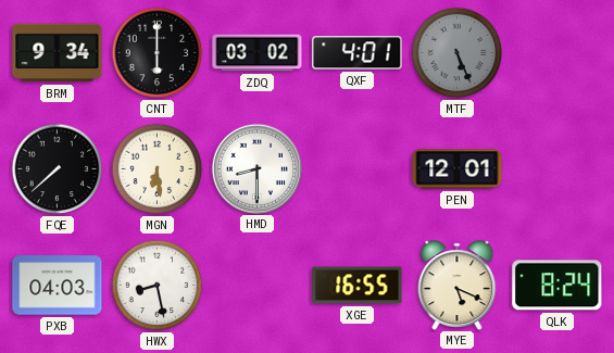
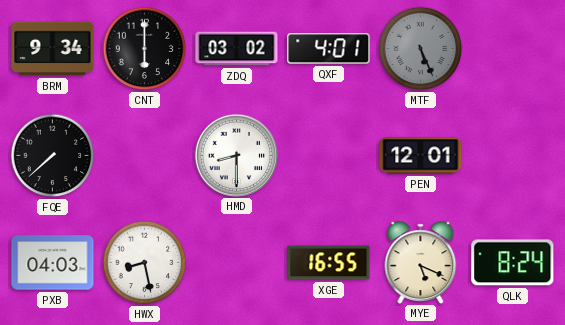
MGN: 6:29 -> none
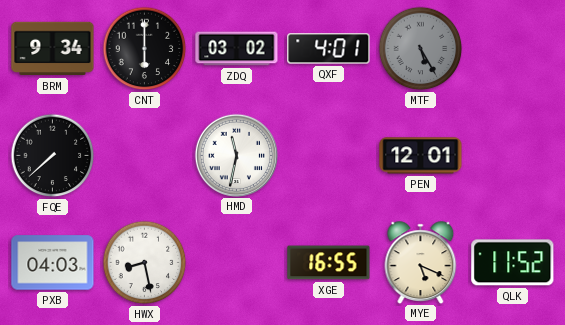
MTF: 5:26 -> 5:25
HMD: 8:30 -> 11:32
QLK: 8:24 -> 11:52
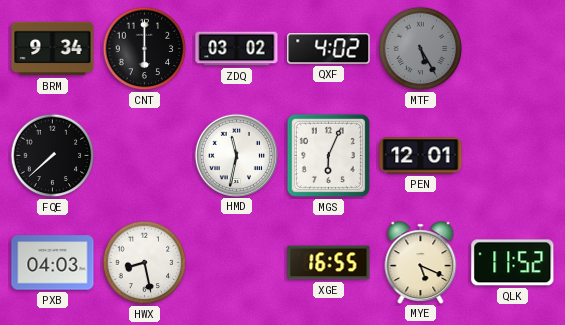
QXF: 4:01 -> 4:02
MGS: none -> 6:04
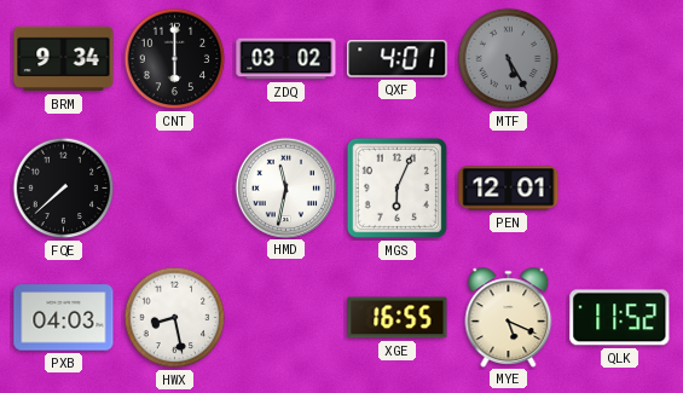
QXF: 4:02 -> 4:01
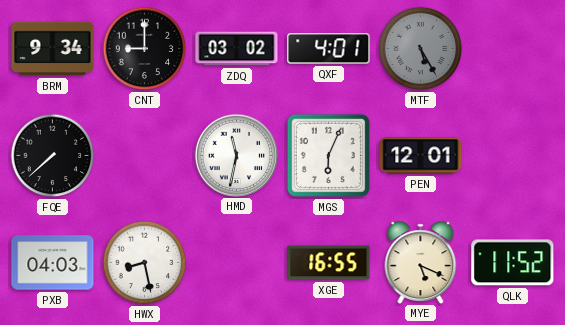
CNT: 6:00 -> 9:00
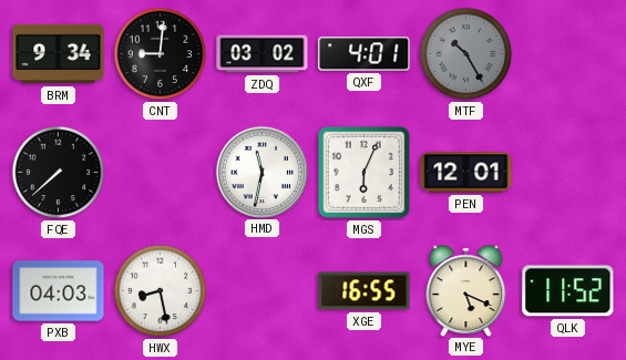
CNT: 9:00 -> 9:01
MTF: 5:25 -> 10:25
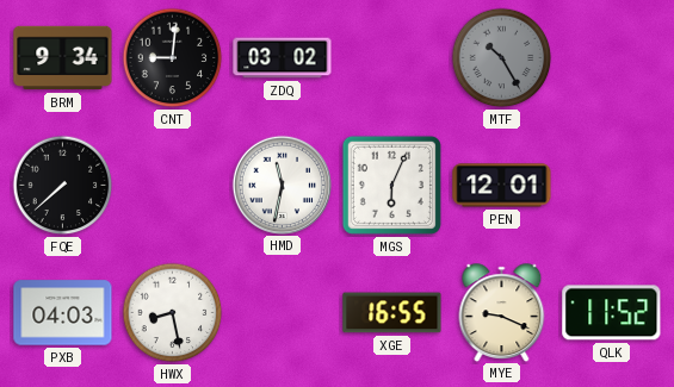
QXF: 4:01 -> none
MYE: 5:19 -> 9:19
